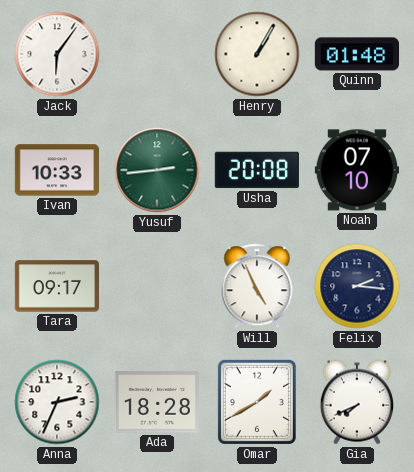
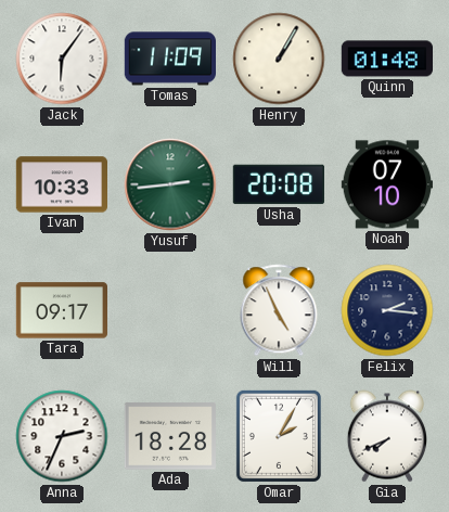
Tomas: none -> 11:09
Omar: 1:40 -> 2:05
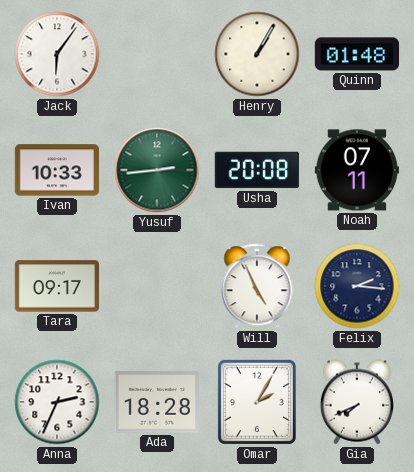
Tomas: 11:09 -> none
Noah: 07:10 -> 07:11
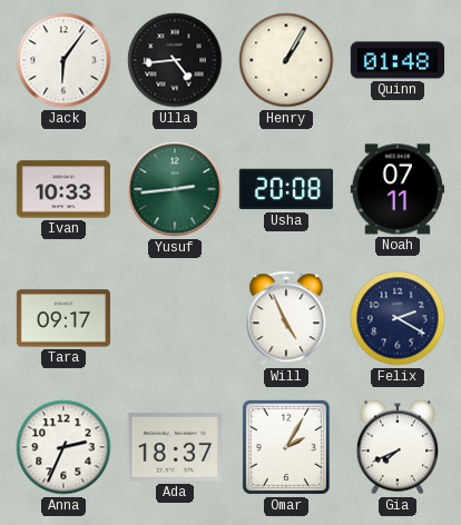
Ulla: none -> 4:44
Felix: 2:16 -> 2:20
Ada: 18:28 -> 18:37
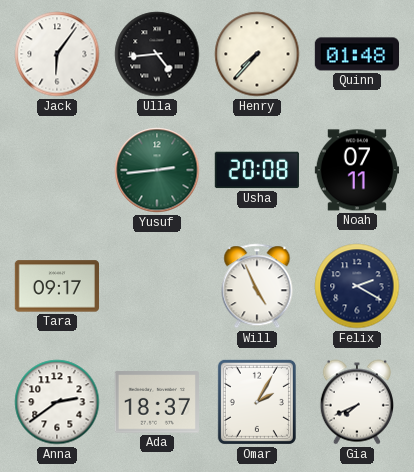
Henry: 1:05 -> 7:37
Ivan: 10:33 -> none
Anna: 2:34 -> 2:39
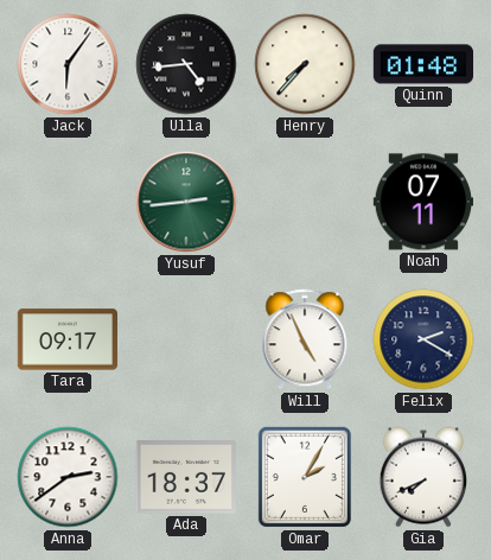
Usha: 20:08 -> none
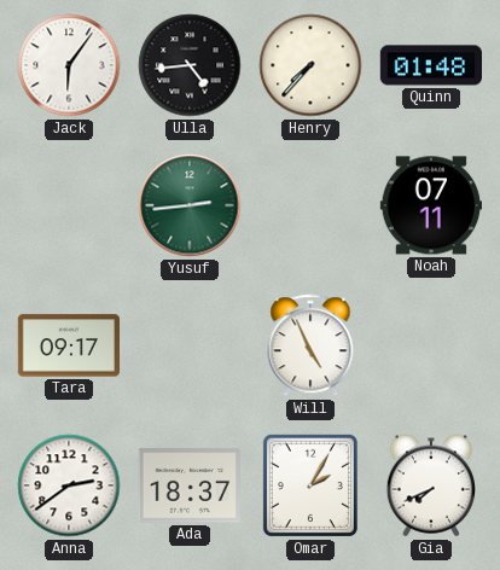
Felix: 2:20 -> none
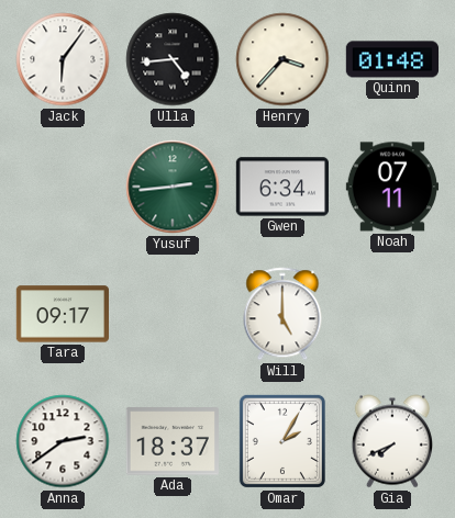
Henry: 7:37 -> 3:37
Gwen: none -> 6:34
Will: 4:56 -> 5:00
